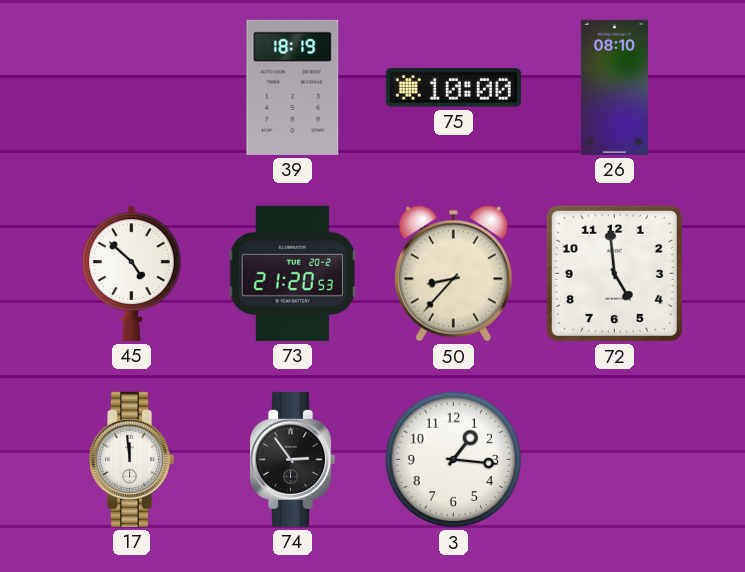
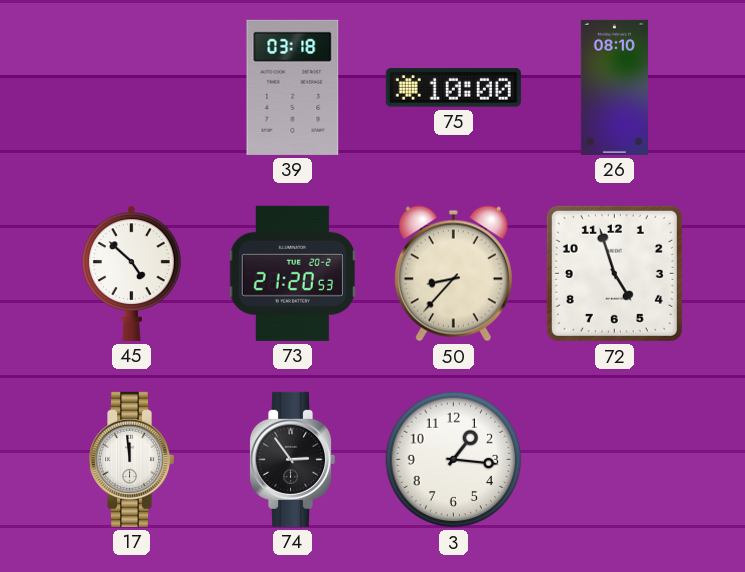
39: 18:19 -> 03:18
72: 4:59 -> 4:57
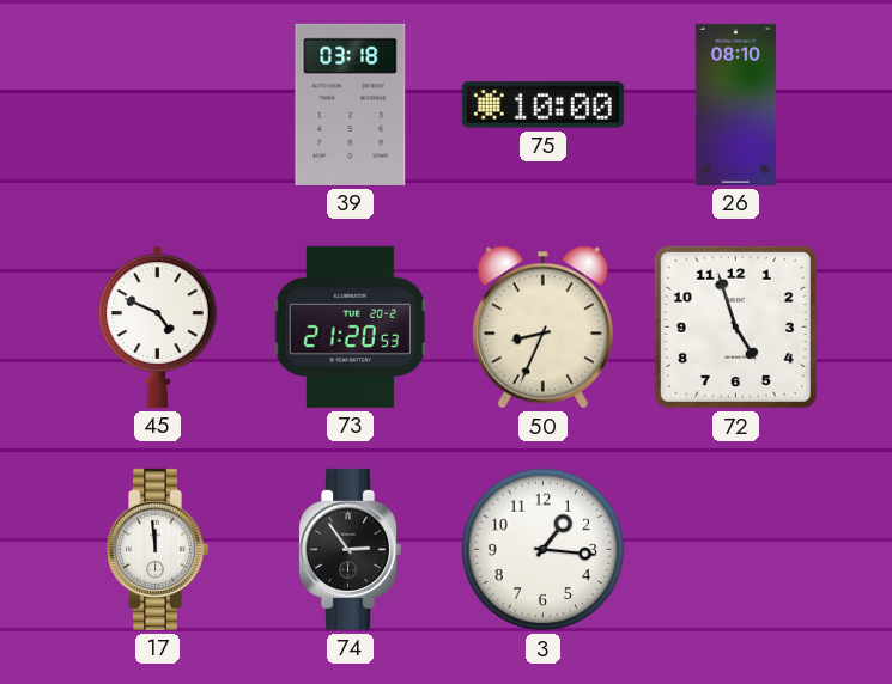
45: 4:52 -> 4:49
50: 8:37 -> 8:34
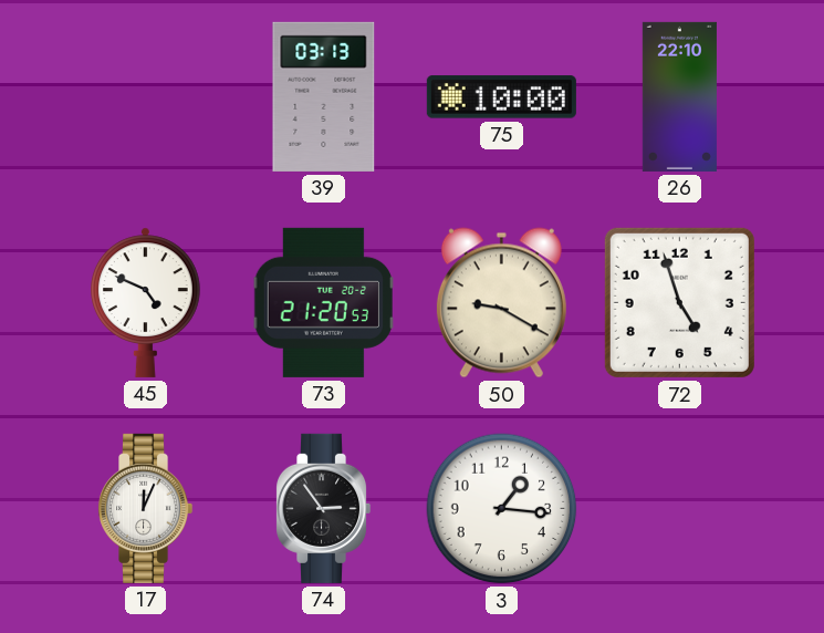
39: 03:18 -> 03:13
26: 08:10 -> 22:10
50: 8:34 -> 9:20
17: 11:59 -> 12:04
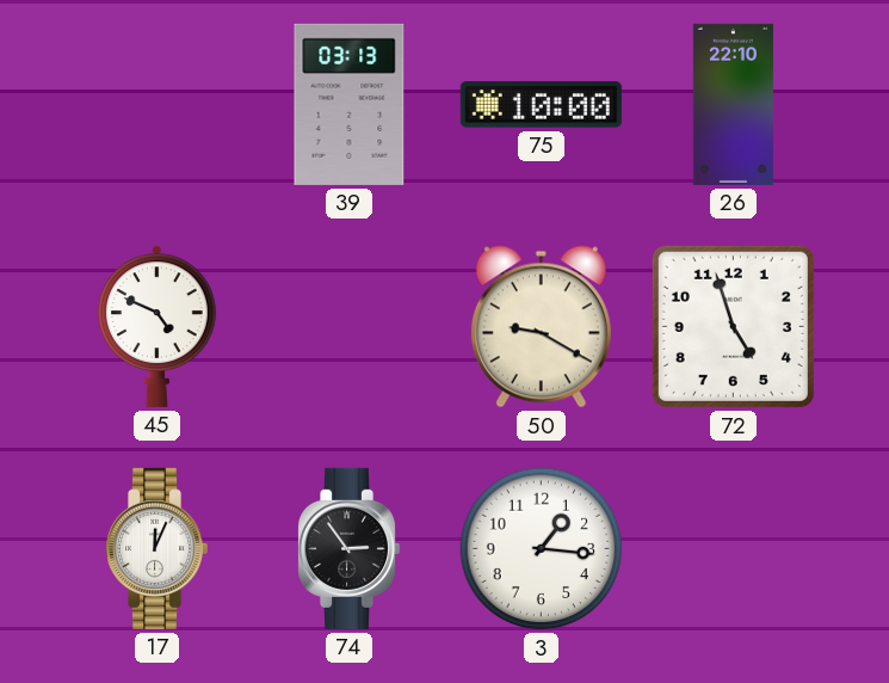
73: 21:20 -> none
